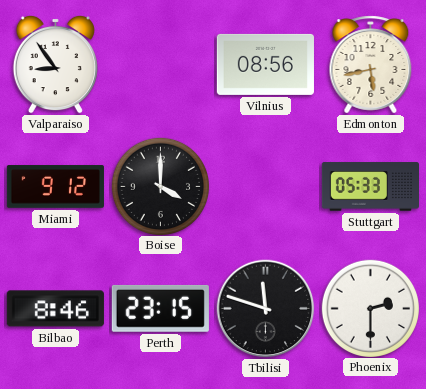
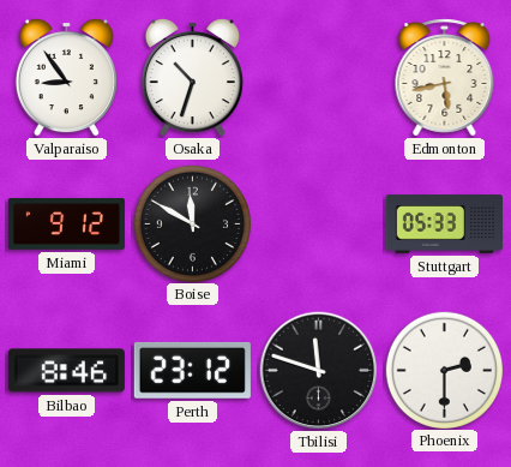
Osaka: none -> 10:33
Vilnius: 08:56 -> none
Boise: 4:00 -> 11:50
Perth: 23:15 -> 23:12
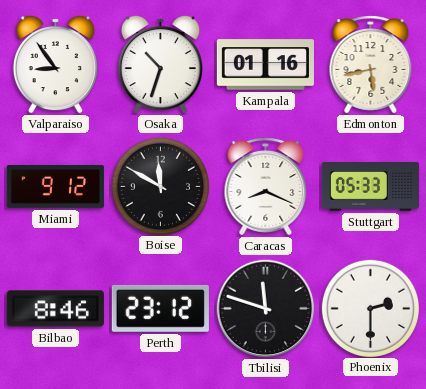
Kampala: none -> 01:16
Caracas: none -> 8:19
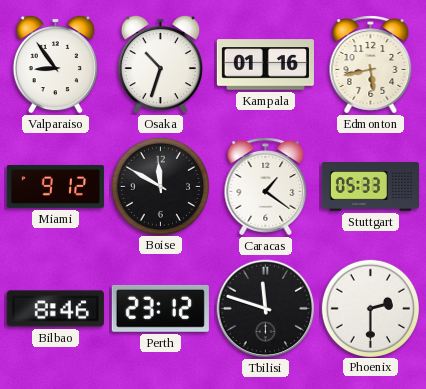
Caracas: 8:19 -> 1:21
